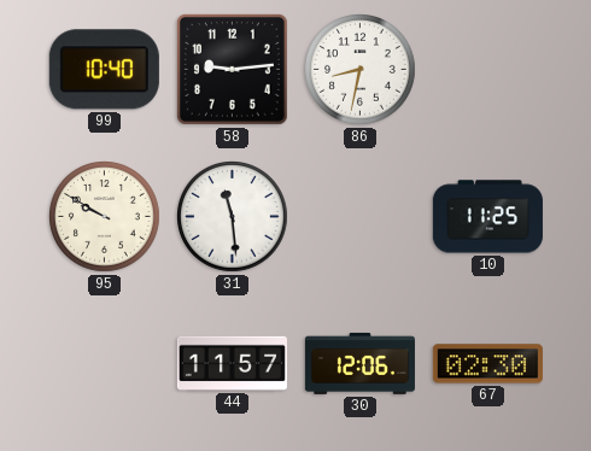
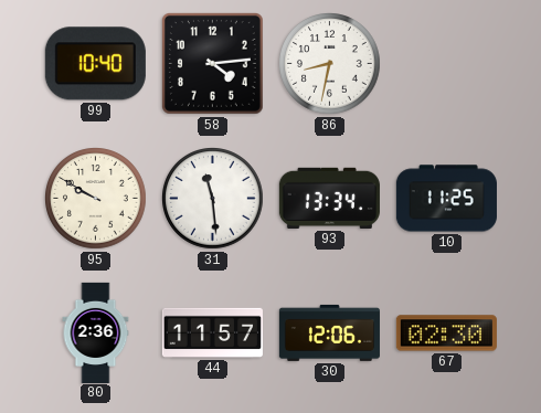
58: 9:14 -> 4:14
93: none -> 13:34
80: none -> 2:36
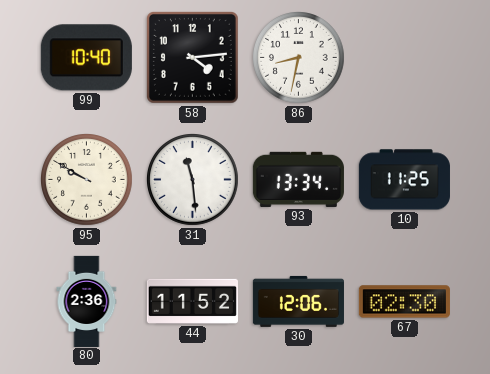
44: 11:57 -> 11:52
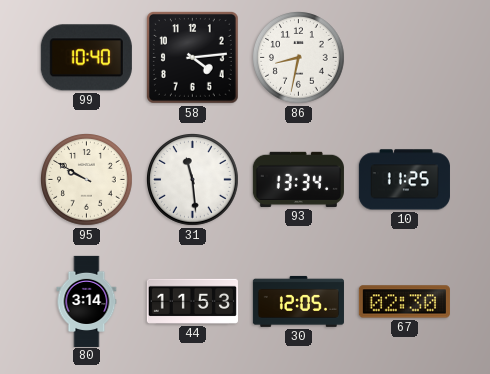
80: 2:36 -> 3:14
44: 11:52 -> 11:53
30: 12:06 -> 12:05
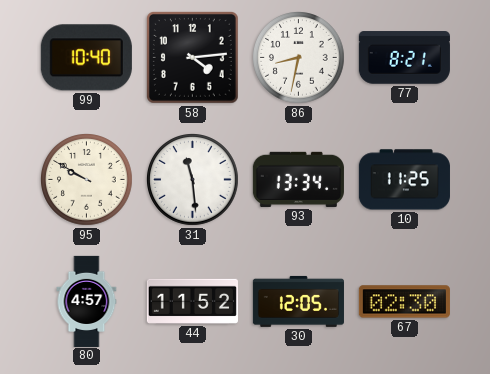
77: none -> 8:21
80: 3:14 -> 4:57
44: 11:53 -> 11:52
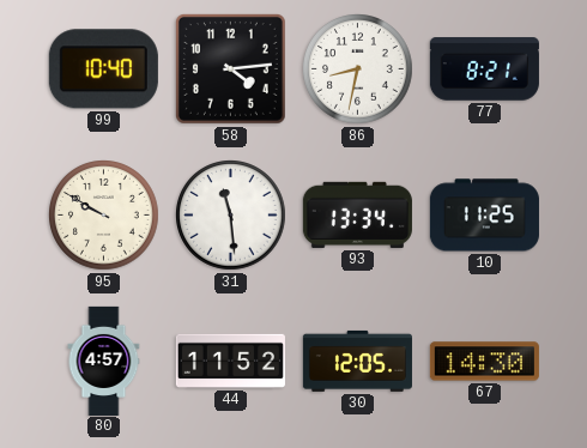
67: 02:30 -> 14:30
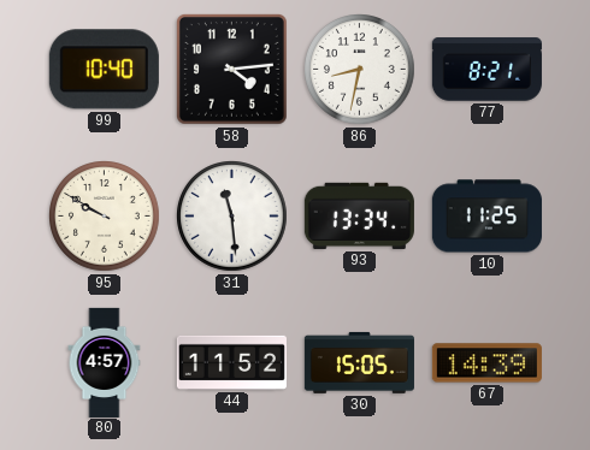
30: 12:05 -> 15:05
67: 14:30 -> 14:39
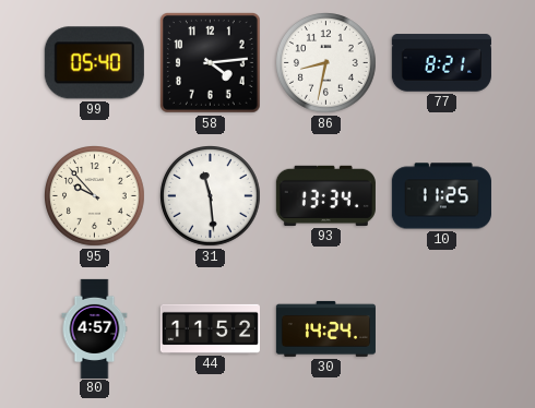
99: 10:40 -> 05:40
95: 9:50 -> 9:53
30: 15:05 -> 14:24
67: 14:39 -> none
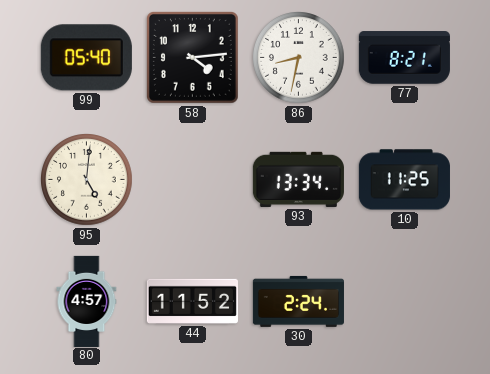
95: 9:53 -> 5:01
31: 11:29 -> none
30: 14:24 -> 2:24
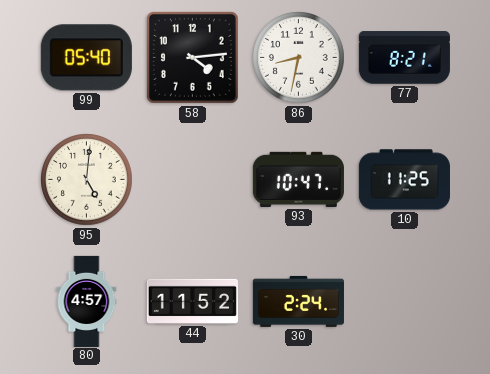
93: 13:34 -> 10:47
